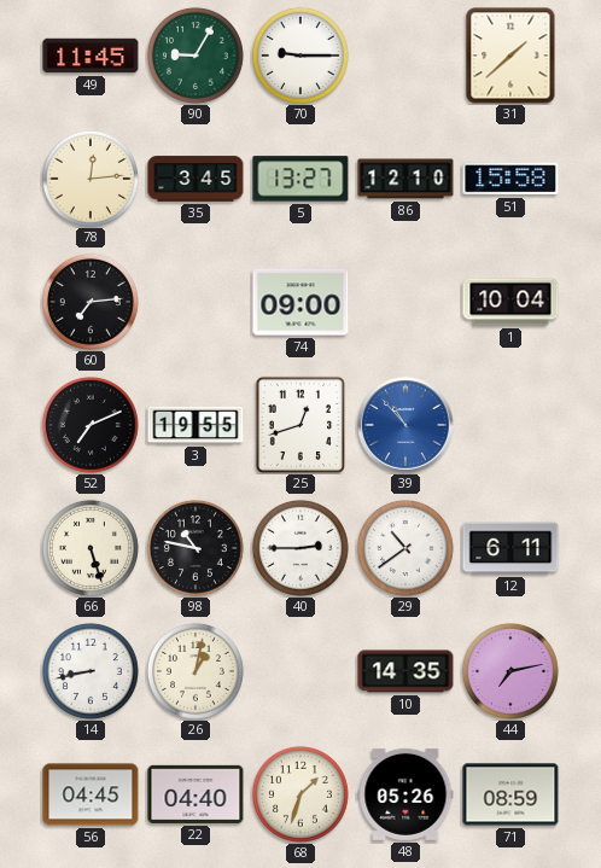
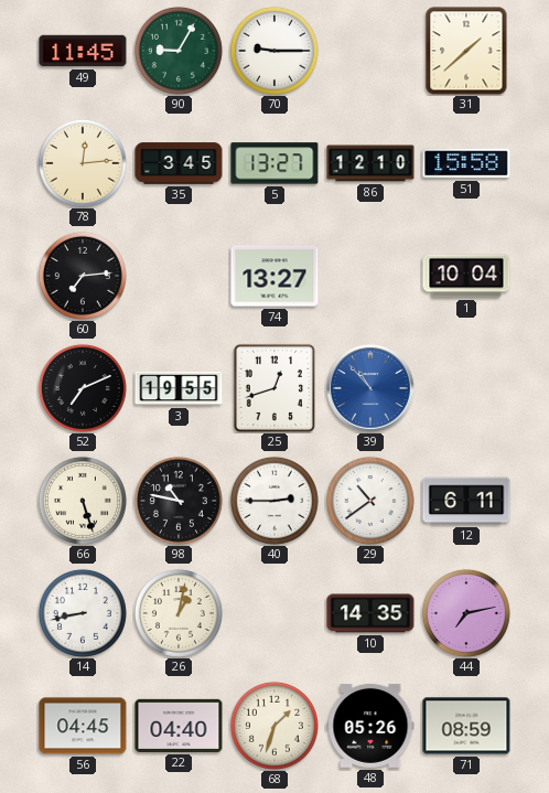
74: 09:00 -> 13:27
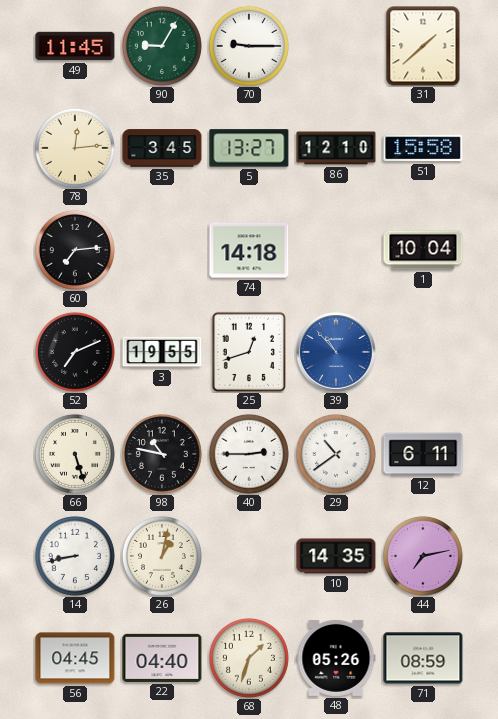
74: 13:27 -> 14:18
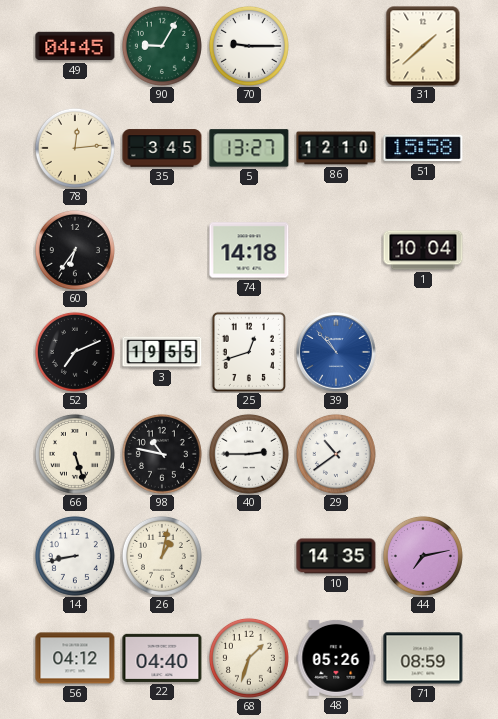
49: 11:45 -> 04:45
60: 7:14 -> 6:36
12: 6:11 -> none
56: 04:45 -> 04:12
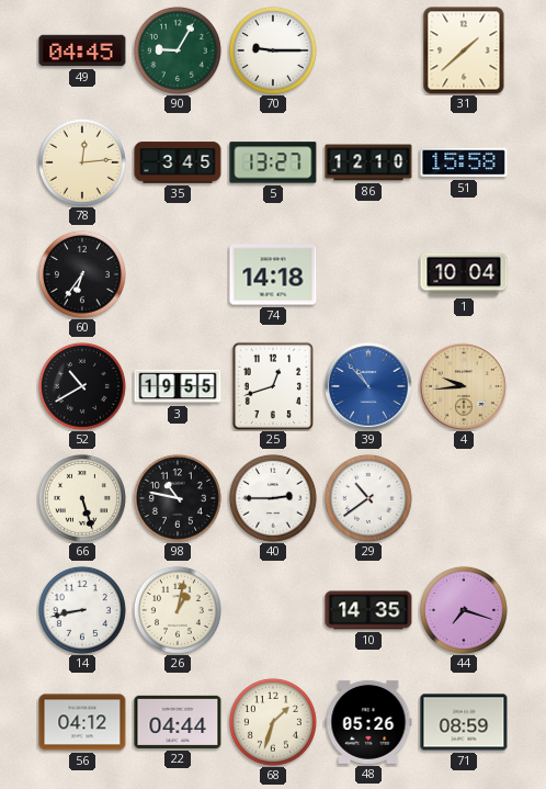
52: 7:11 -> 10:40
4: none -> 9:44
44: 7:13 -> 7:18
22: 04:40 -> 04:44
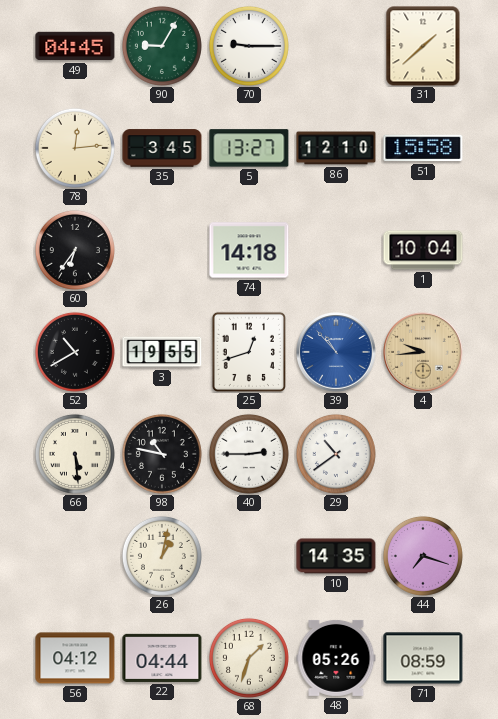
66: 5:27 -> 5:29
14: 8:43 -> none
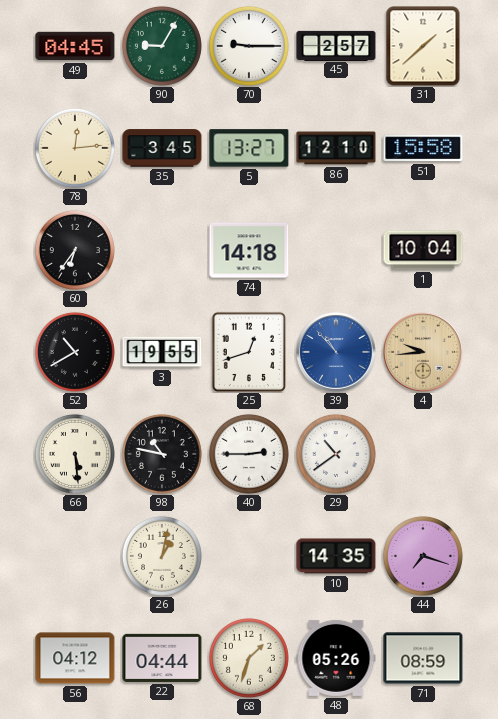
45: none -> 2:57
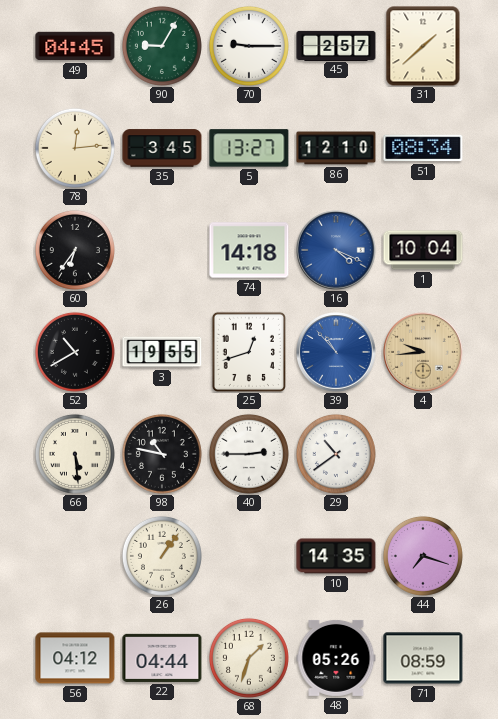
51: 15:58 -> 08:34
16: none -> 4:19
26: 1:02 -> 1:06
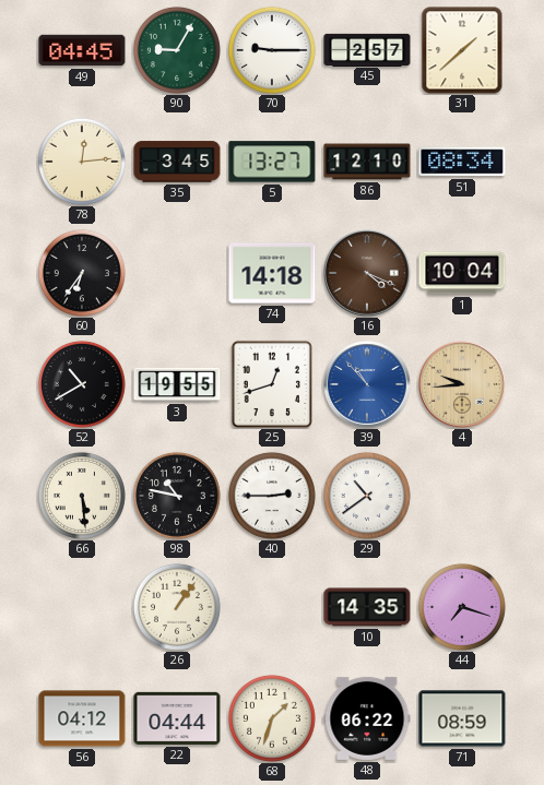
16 dial: blue -> brown
48: 05:26 -> 06:22
